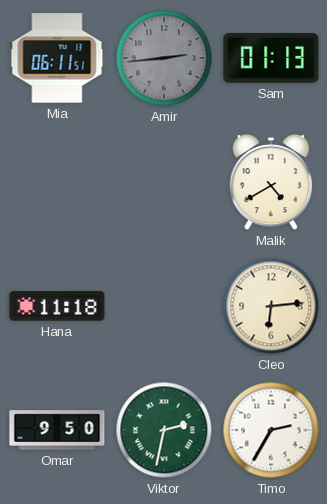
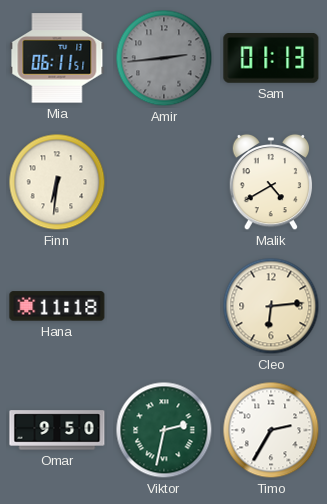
Finn: none -> 6:31
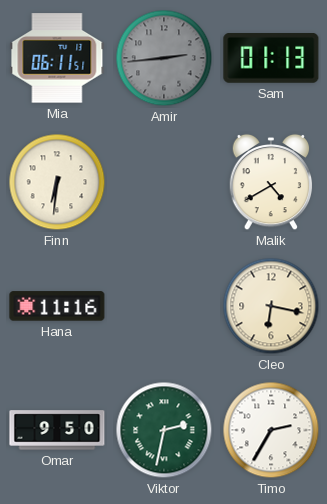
Hana: 11:18 -> 11:16
Cleo: 6:14 -> 6:17
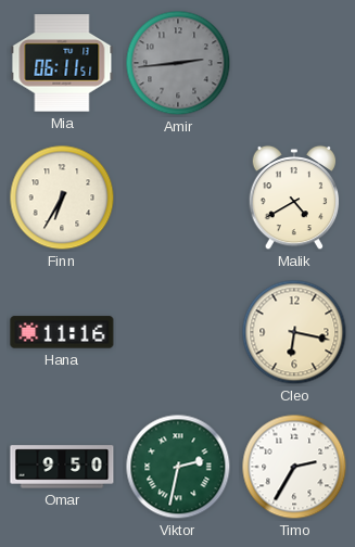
Sam: 01:13 -> none
Finn: 6:31 -> 6:35
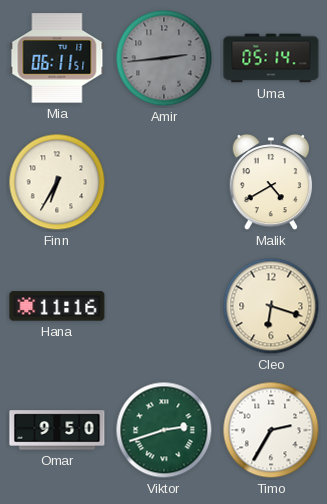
Uma: none -> 05:14
Cleo: 6:17 -> 6:18
Viktor: 2:32 -> 2:42
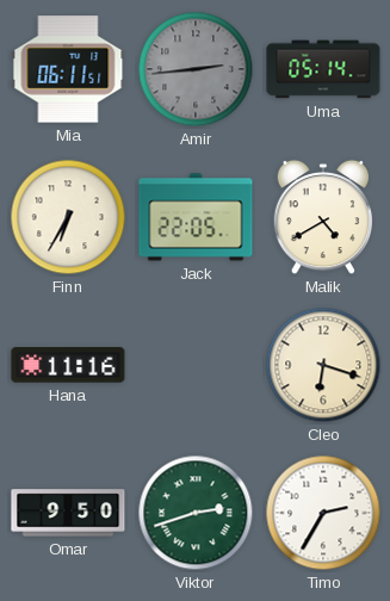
Jack: none -> 22:05
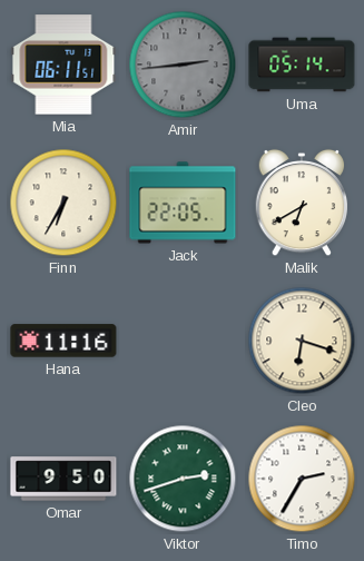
Malik: 4:40 -> 6:40
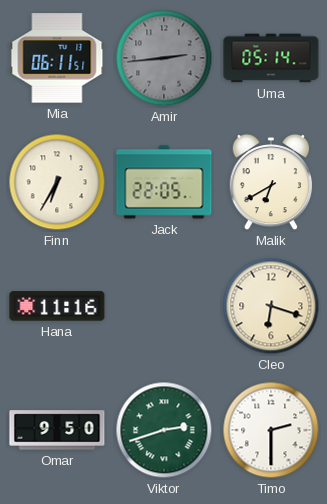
Timo: 2:35 -> 2:30
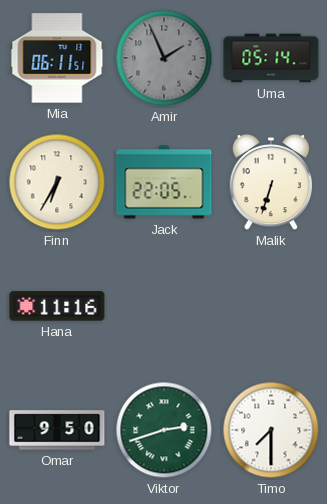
Amir: 2:44 -> 1:56
Malik: 6:40 -> 6:33
Cleo: 6:18 -> none
Timo: 2:30 -> 7:30
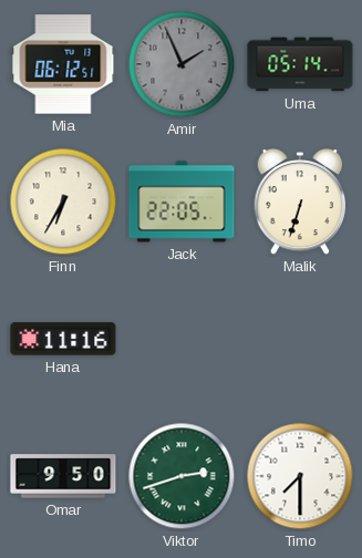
Mia: 06:11 -> 06:12
